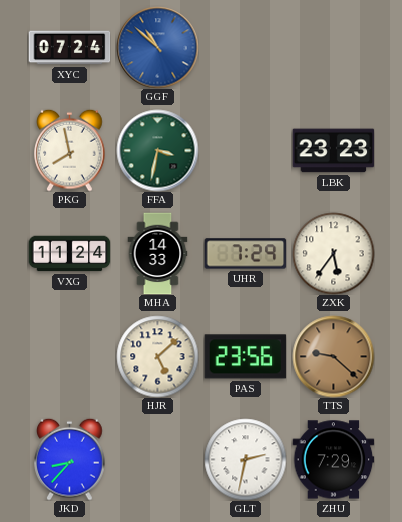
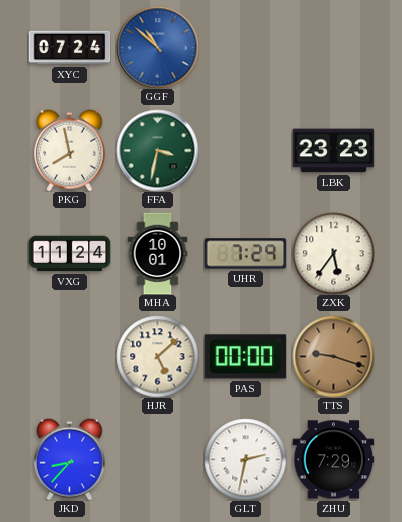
MHA: 14:33 -> 10:01
PAS: 23:56 -> 00:00
TTS: 9:22 -> 9:18
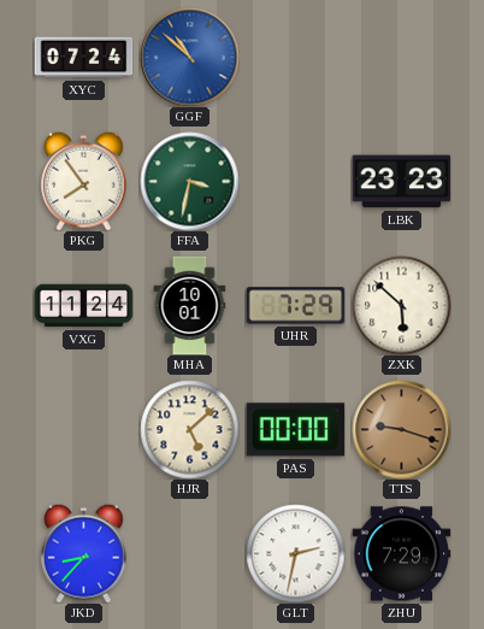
PKG: 7:58 -> 7:54
ZXK: 5:36 -> 5:52
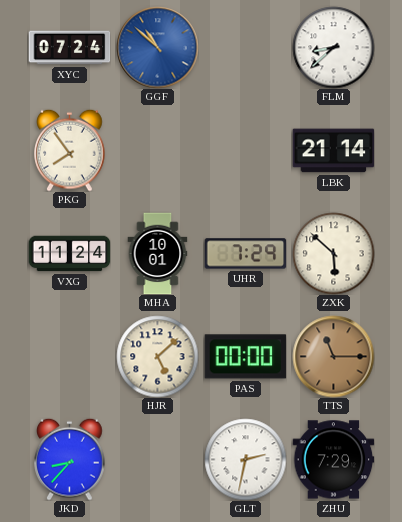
FLM: none -> 8:38
FFA: 3:32 -> none
LBK: 23:23 -> 21:14
TTS: 9:18 -> 11:15
